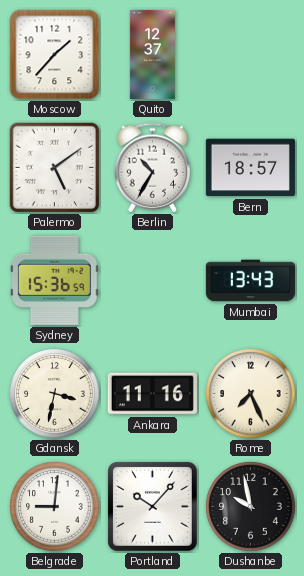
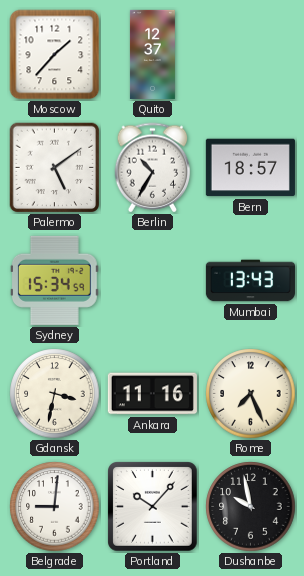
Sydney: 15:36 -> 15:34
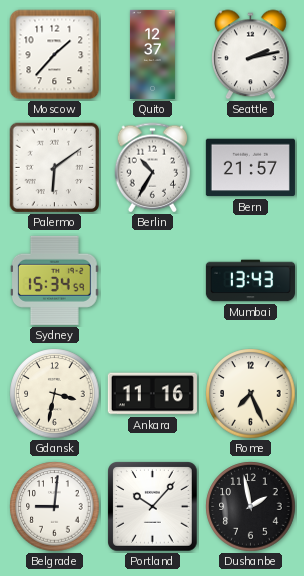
Seattle: none -> 2:13
Palermo: 5:09 -> 6:09
Bern: 18:57 -> 21:57
Dushanbe: 9:58 -> 1:58
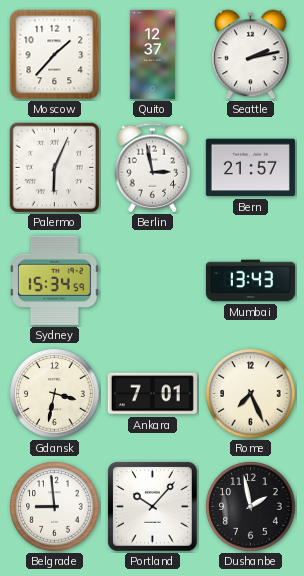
Palermo: 6:09 -> 6:04
Berlin: 10:35 -> 2:58
Ankara: 11:16 -> 7:01
Belgrade: 9:01 -> 8:59
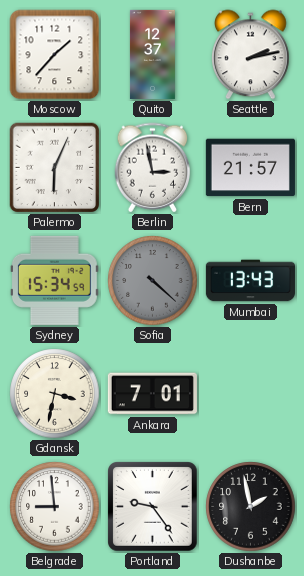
Sofia: none -> 4:22
Rome: 7:26 -> none
Portland: 10:07 -> 9:24
